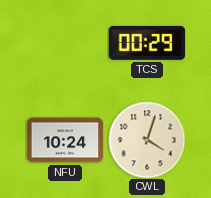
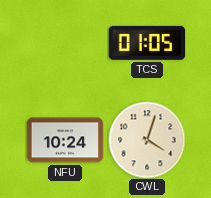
TCS: 00:29 -> 01:05
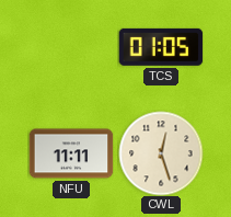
NFU: 10:24 -> 11:11
CWL: 4:03 -> 12:27
